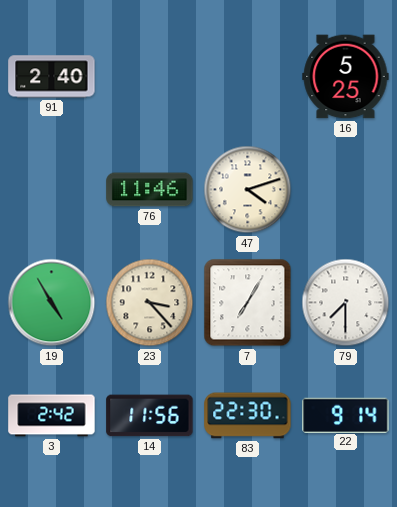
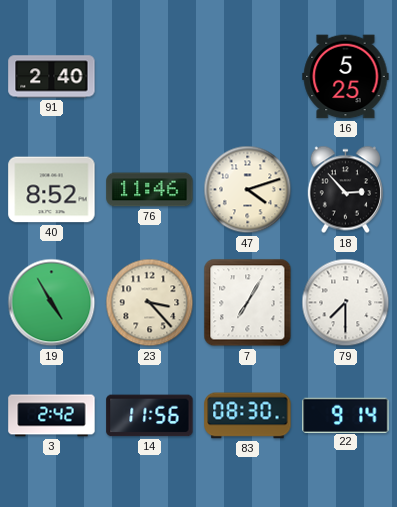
40: none -> 8:52
18: none -> 2:53
83: 22:30 -> 08:30
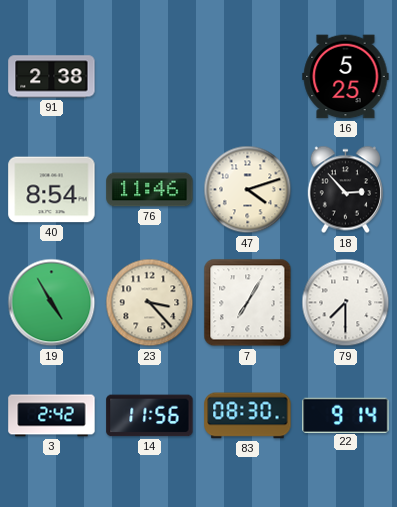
91: 2:40 -> 2:38
40: 8:52 -> 8:54
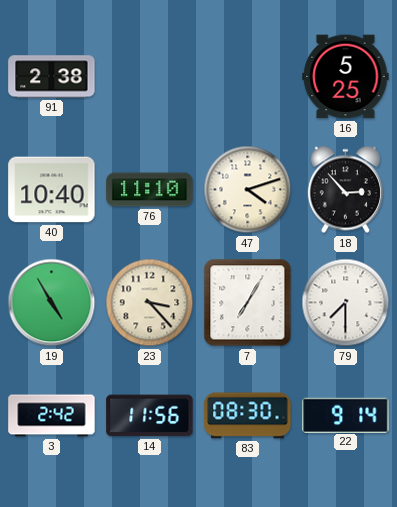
40: 8:54 -> 10:40
76: 11:46 -> 11:10
